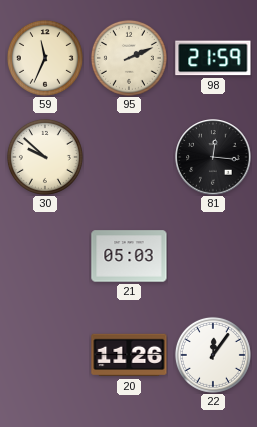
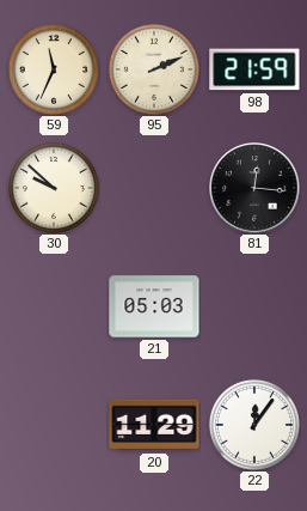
20: 11:26 -> 11:29
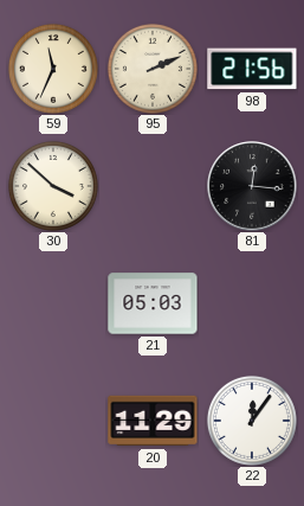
98: 21:59 -> 21:56
30: 9:52 -> 3:52
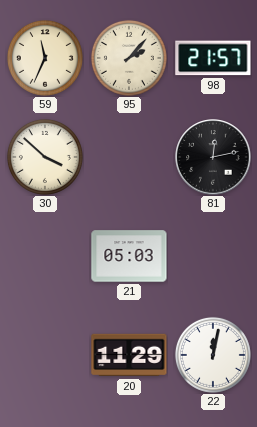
95: 2:11 -> 2:07
98: 21:56 -> 21:57
81: 12:16 -> 12:13
22: 12:06 -> 12:02
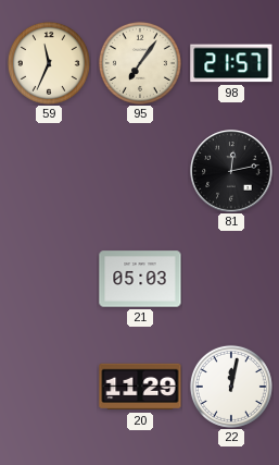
95: 2:07 -> 7:06
30: 3:52 -> none
